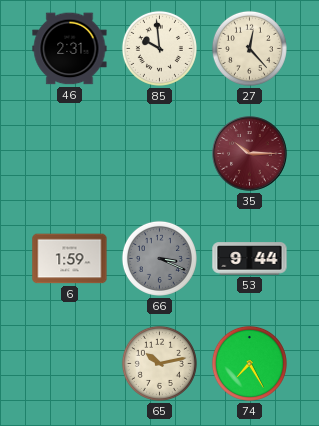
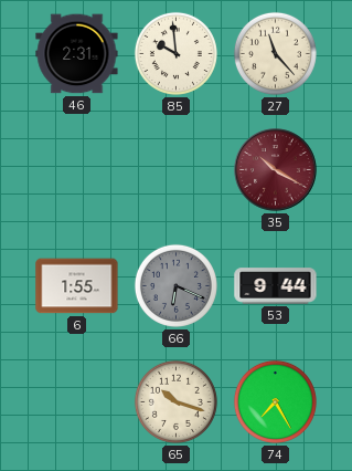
27: 12:23 -> 11:23
35: 10:15 -> 10:20
6: 1:59 -> 1:55
66: 3:19 -> 6:19
65: 10:13 -> 10:18
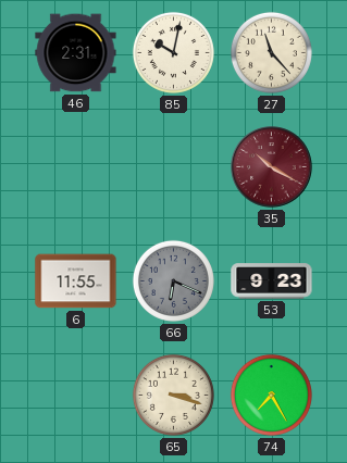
85: 9:59 -> 10:02
6: 1:55 -> 11:55
53: 9:44 -> 9:23
65: 10:18 -> 3:18
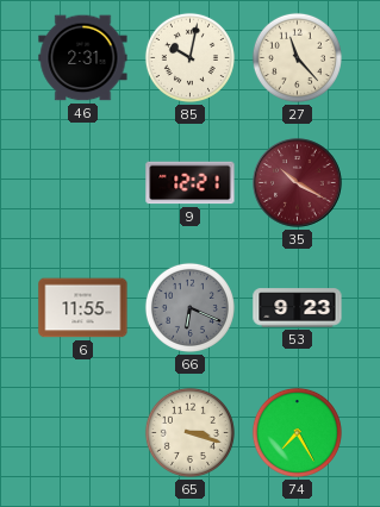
9: none -> 12:21
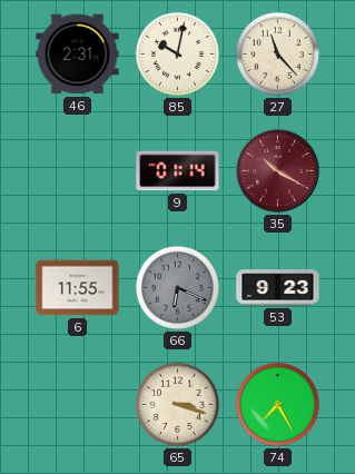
9: 12:21 -> 01:14
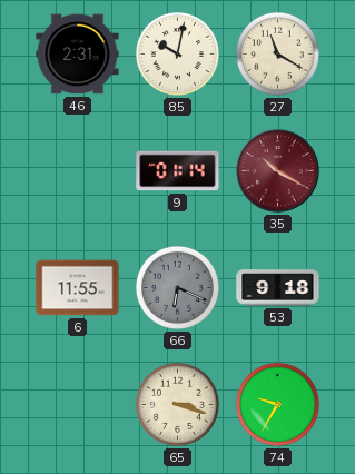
27: 11:23 -> 11:20
53: 9:23 -> 9:18
74: 7:25 -> 9:35
